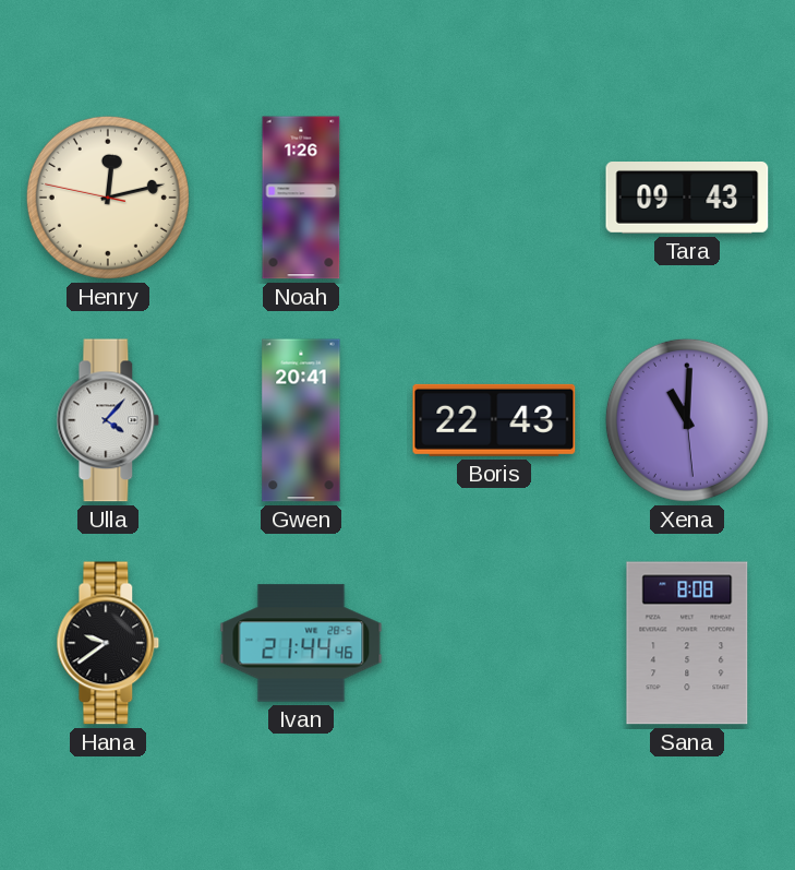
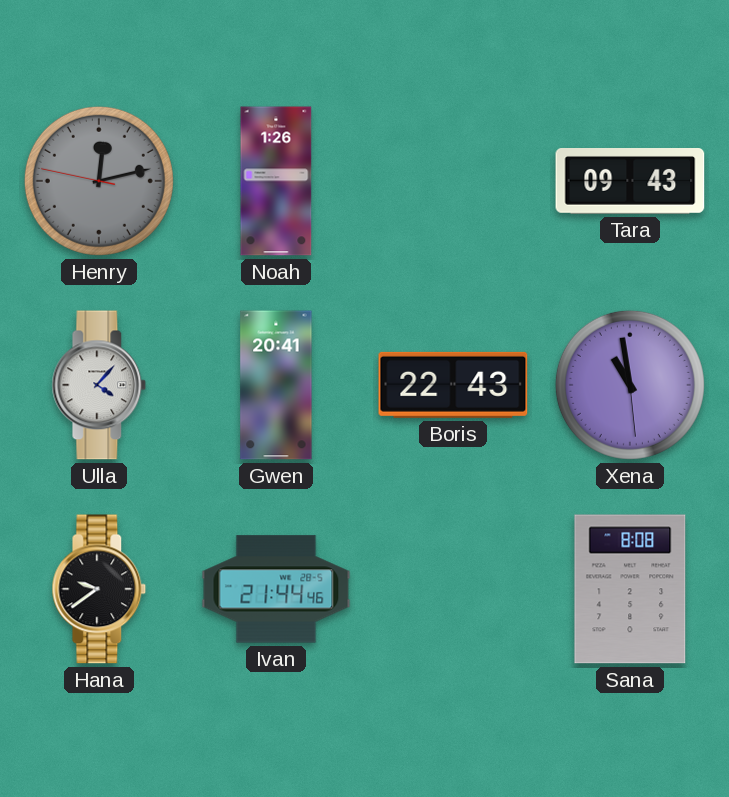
Henry dial: cream -> grey
Xena: 11:00 -> 10:58
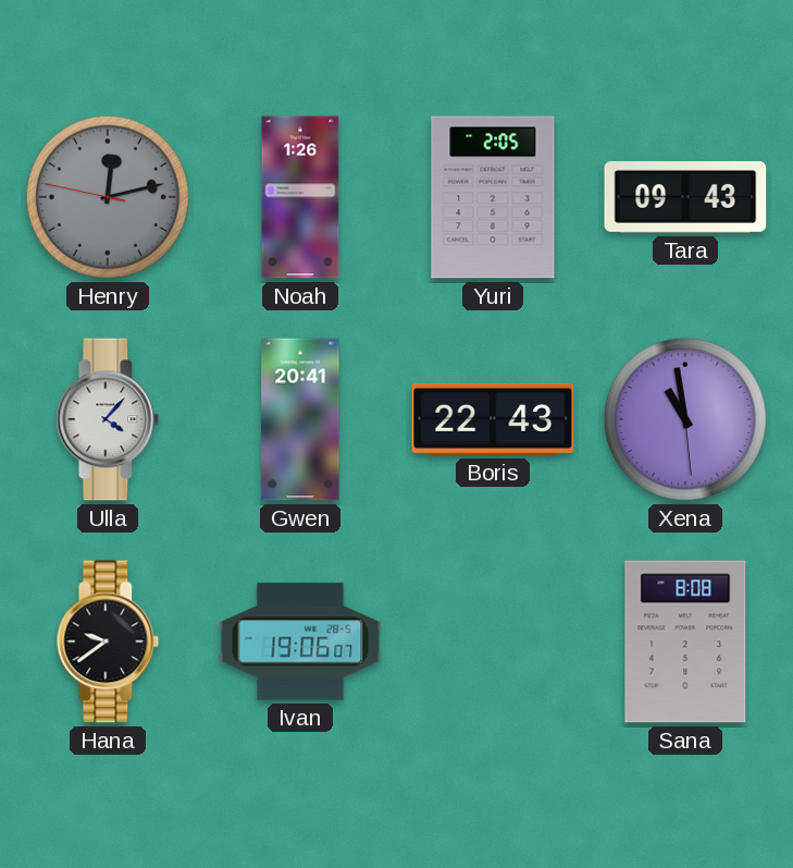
Yuri: none -> 2:05
Ivan: 21:44 -> 19:06
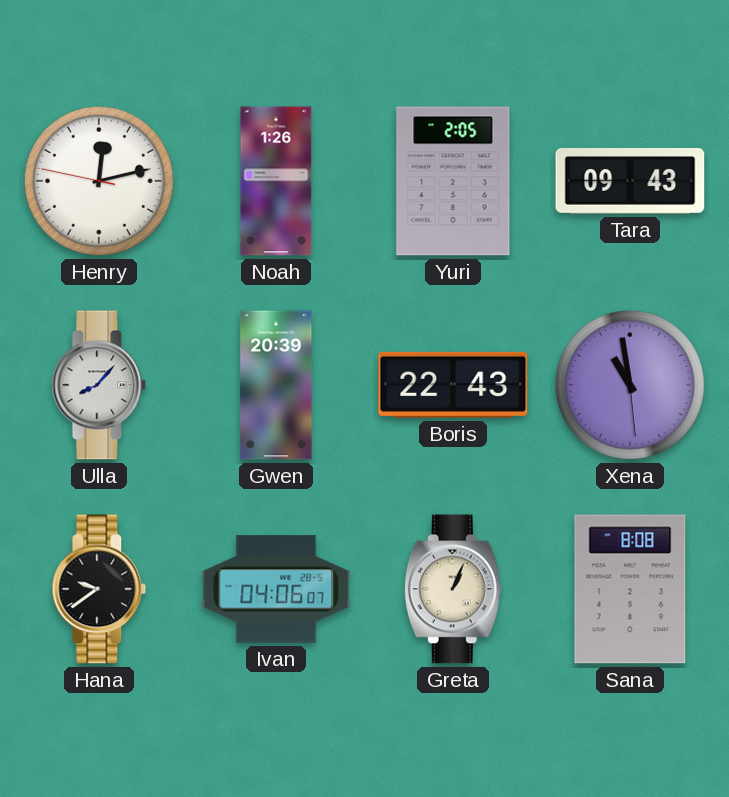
Henry dial: grey -> white
Ulla: 4:07 -> 8:07
Gwen: 20:41 -> 20:39
Ivan: 19:06 -> 04:06
Greta: none -> 1:04
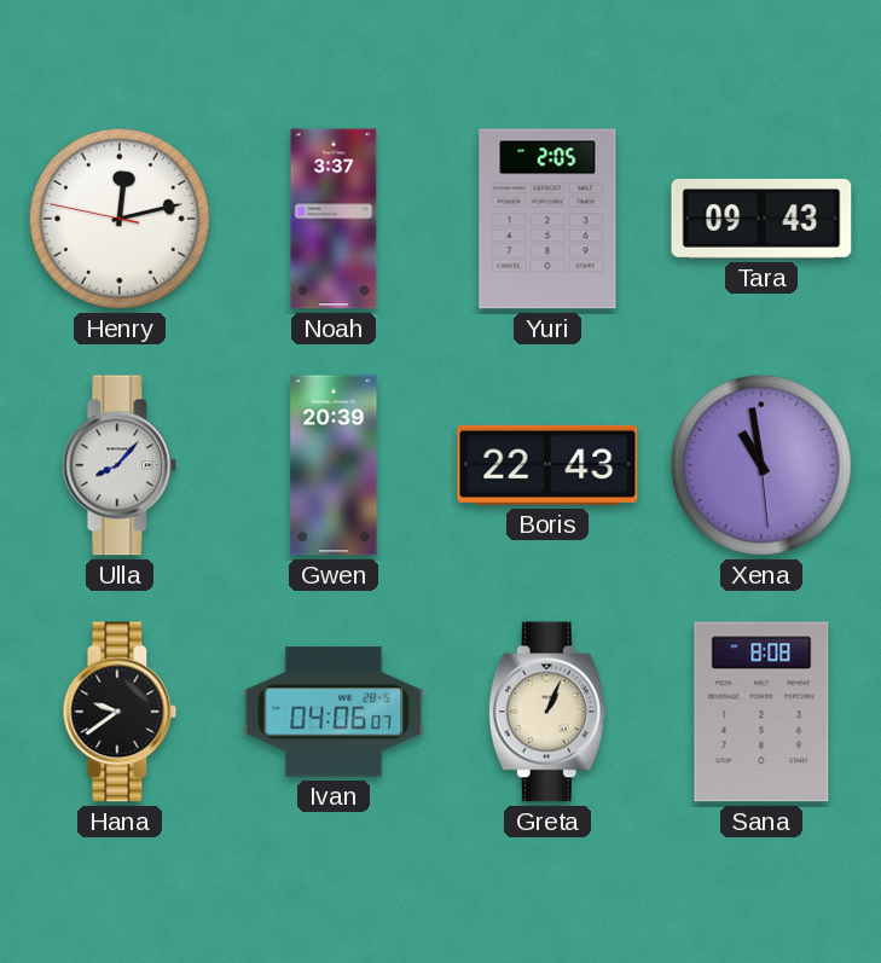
Noah: 1:26 -> 3:37
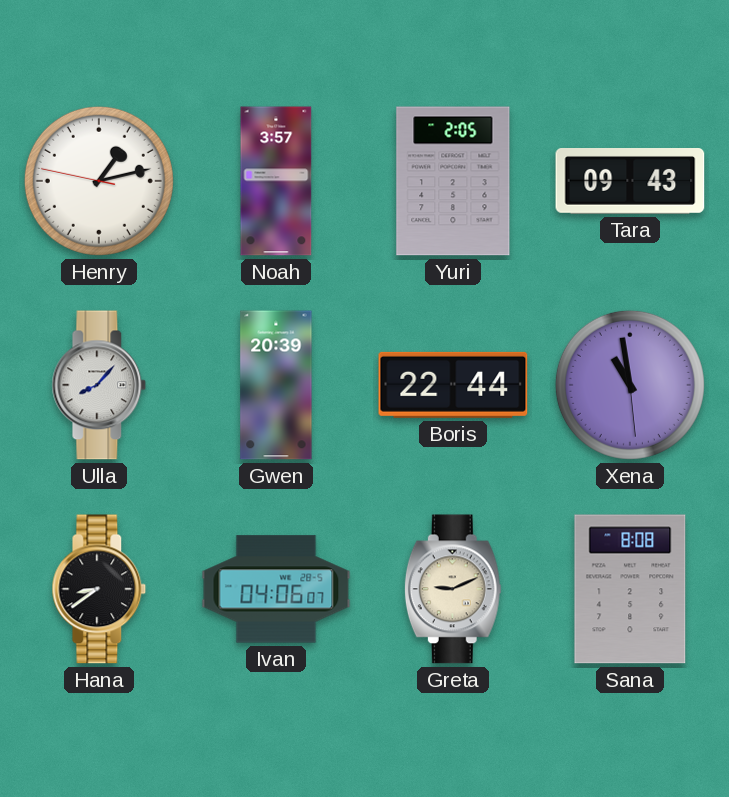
Henry: 12:12 -> 1:12
Noah: 3:37 -> 3:57
Boris: 22:43 -> 22:44
Hana: 9:39 -> 8:39
Greta: 1:04 -> 9:11
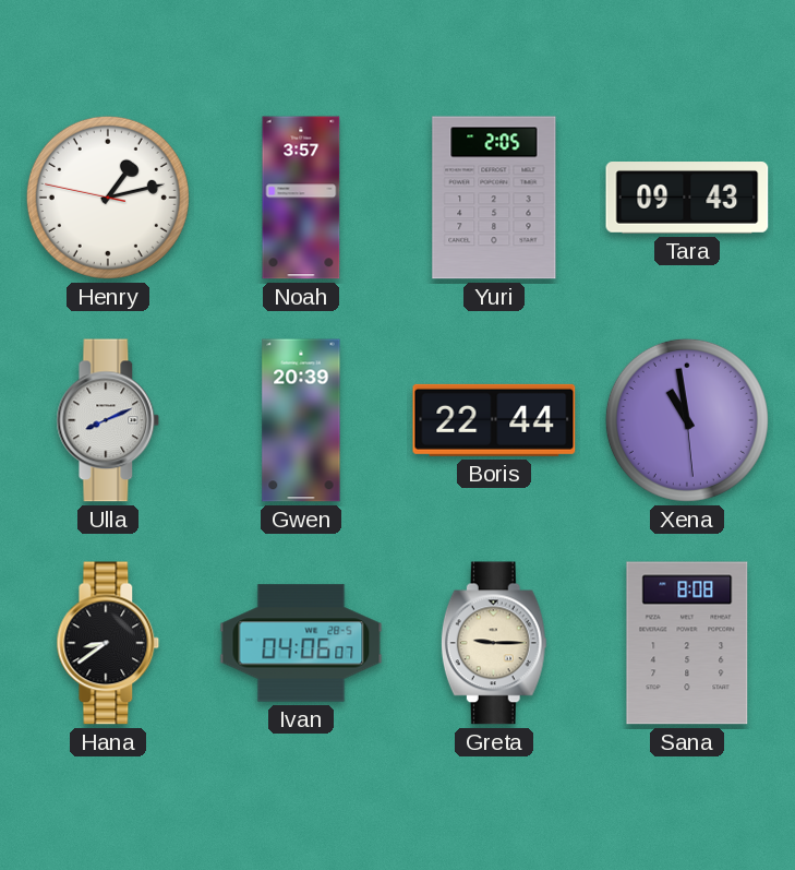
Ulla: 8:07 -> 8:11
Greta: 9:11 -> 9:15
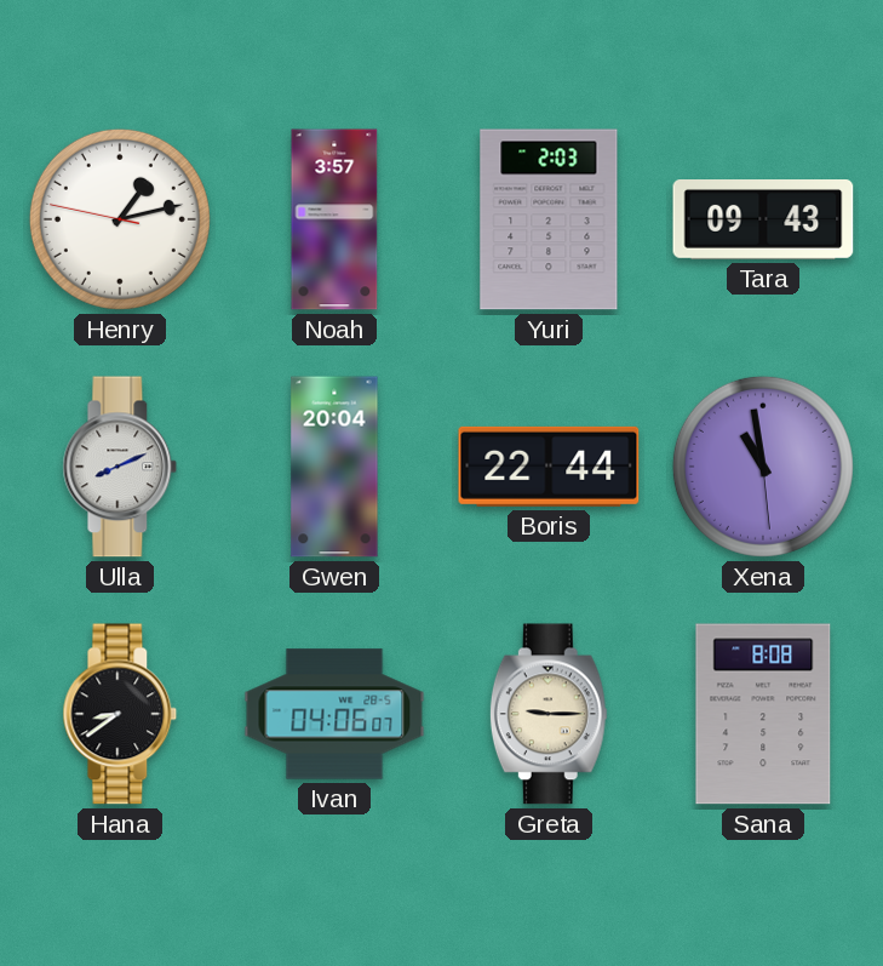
Yuri: 2:05 -> 2:03
Gwen: 20:39 -> 20:04
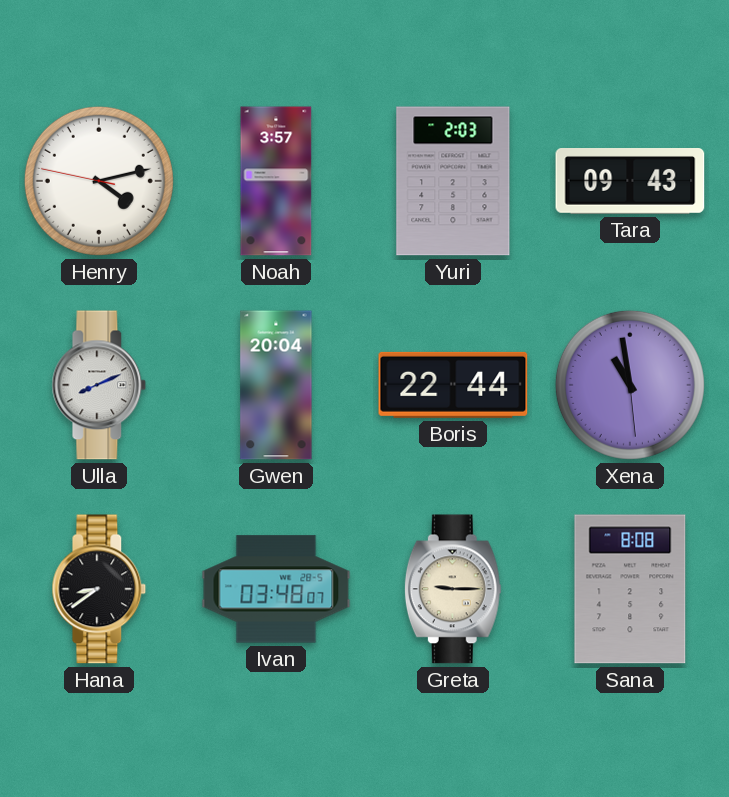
Henry: 1:12 -> 4:12
Ivan: 04:06 -> 03:48
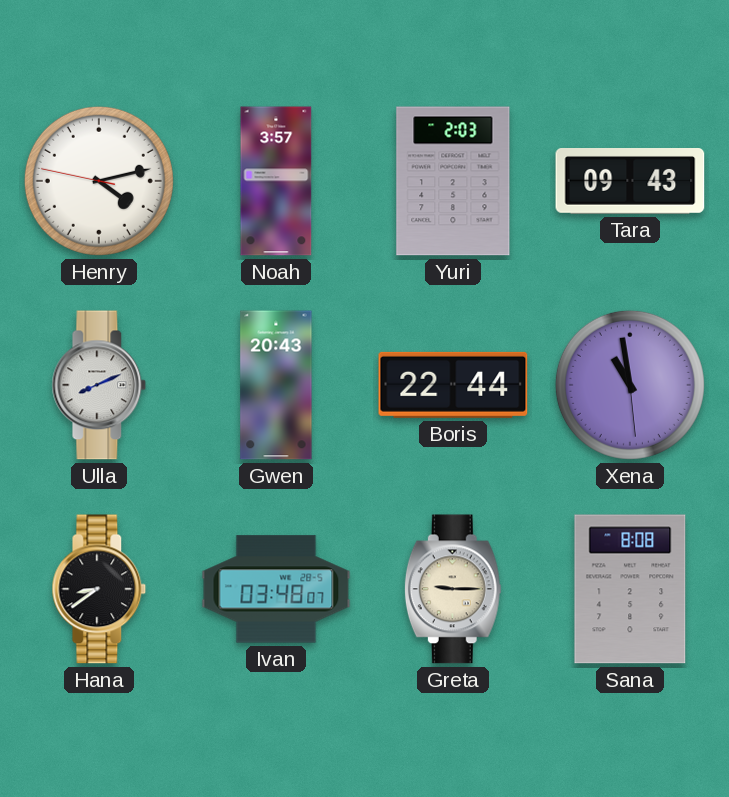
Gwen: 20:04 -> 20:43
